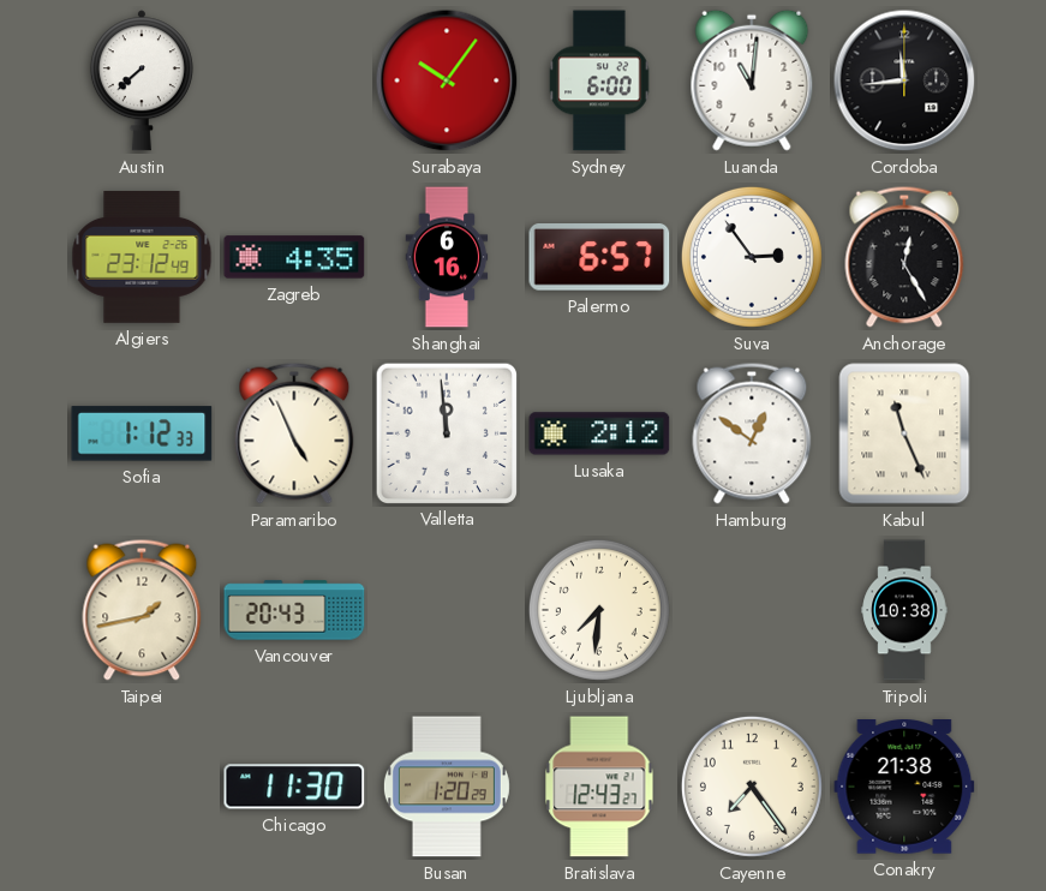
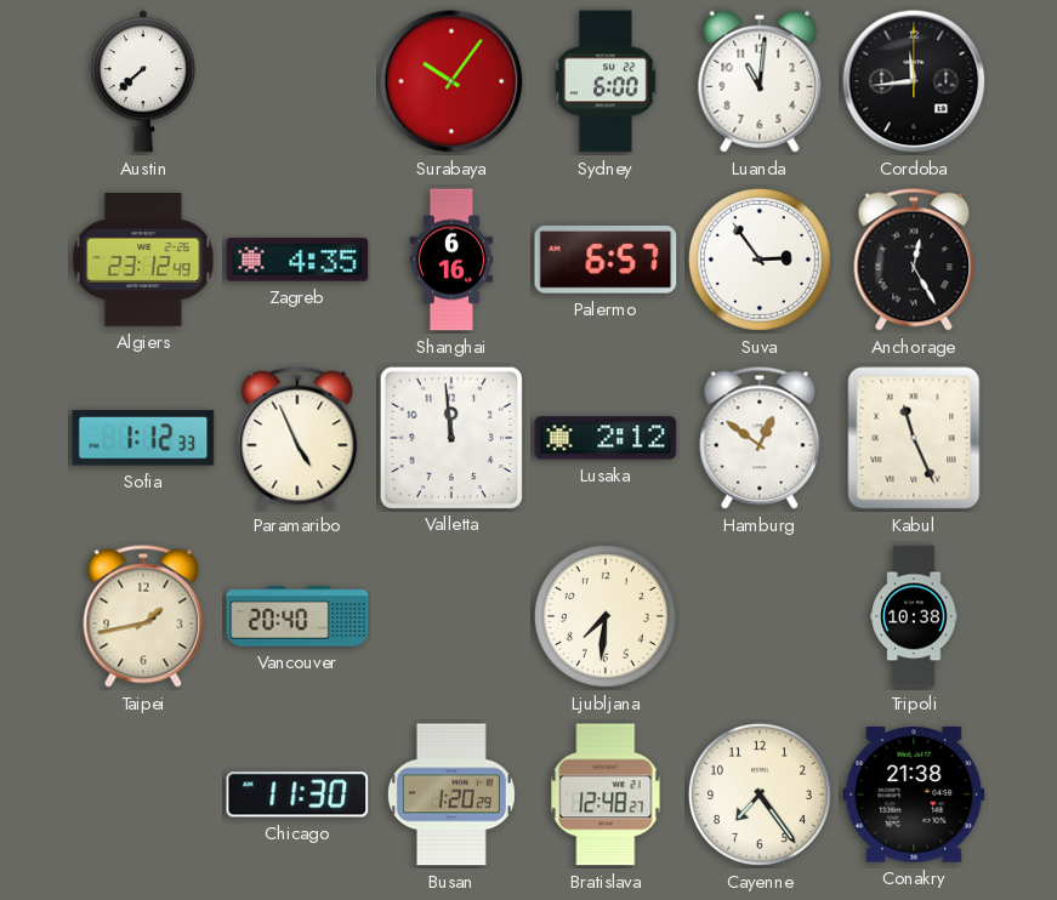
Vancouver: 20:43 -> 20:40
Bratislava: 12:43 -> 12:48
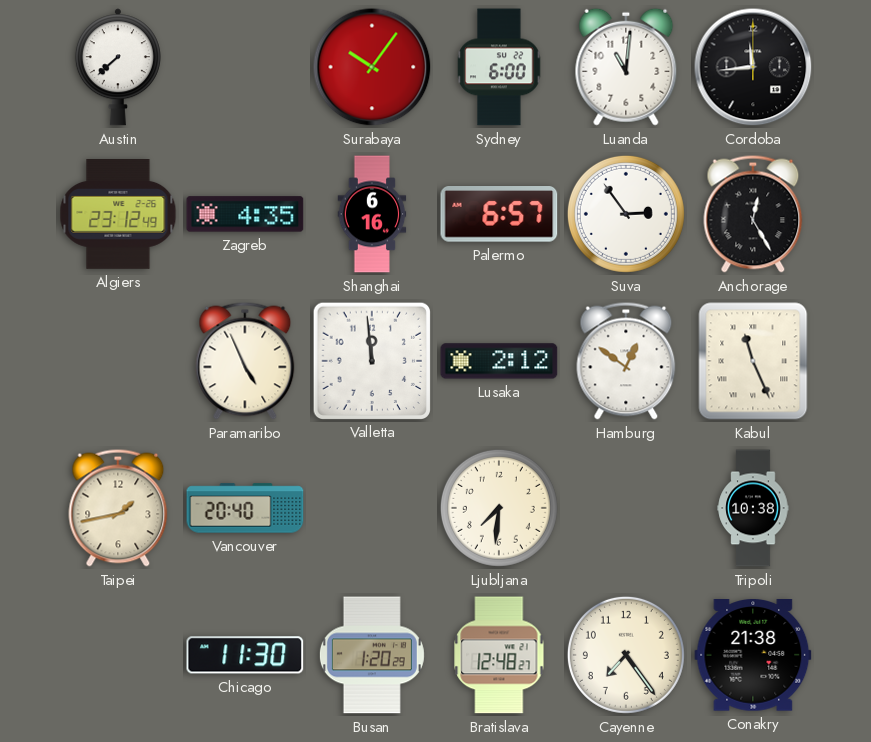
Sofia: 1:12 -> none
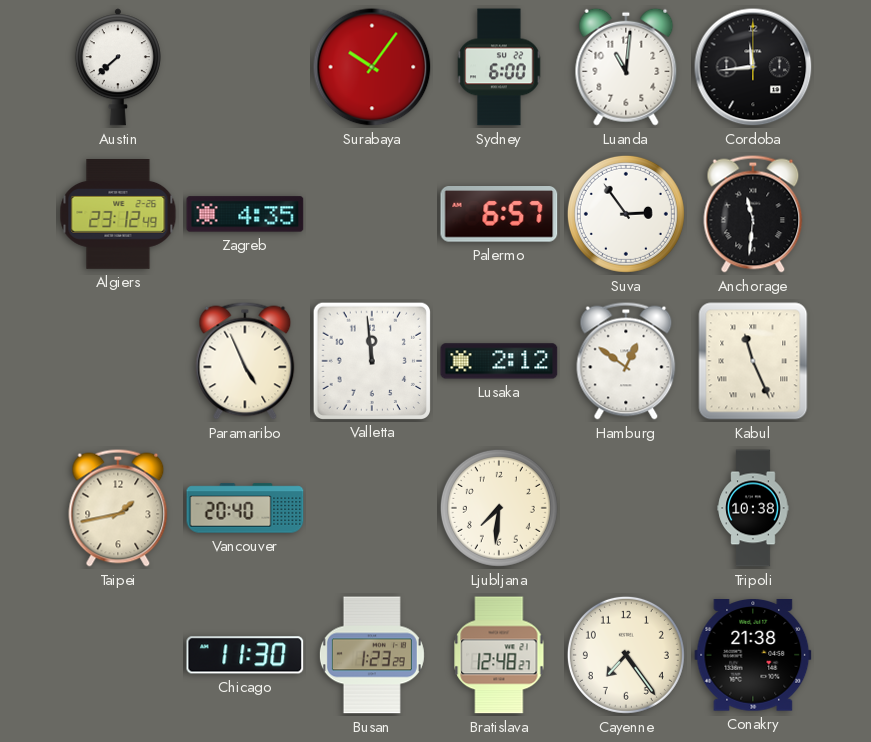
Shanghai: 6:16 -> none
Anchorage: 12:25 -> 11:31
Busan: 1:20 -> 1:23
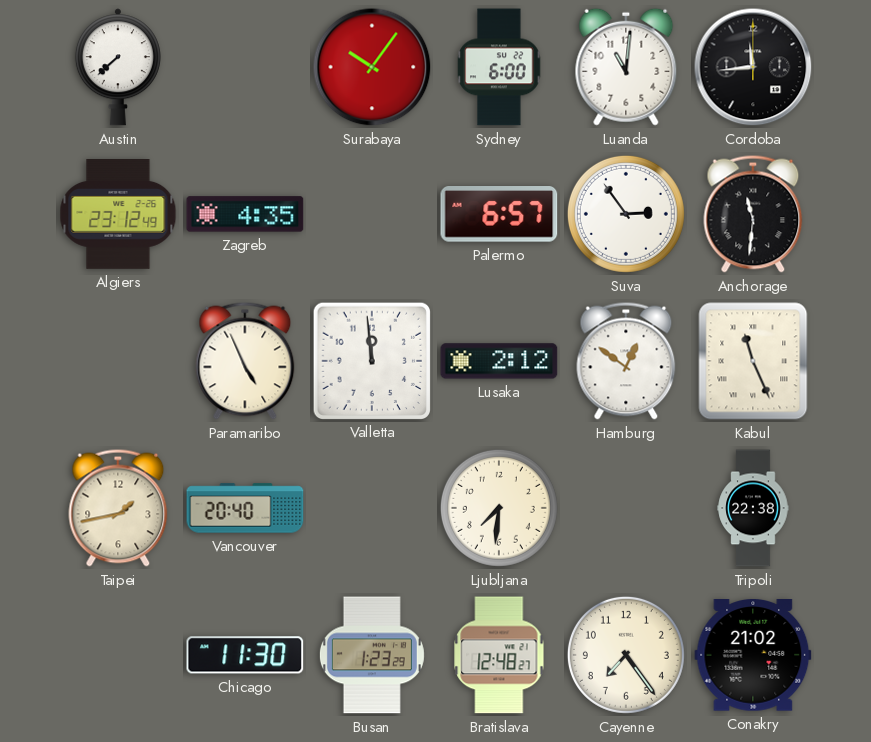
Tripoli: 10:38 -> 22:38
Conakry: 21:38 -> 21:02
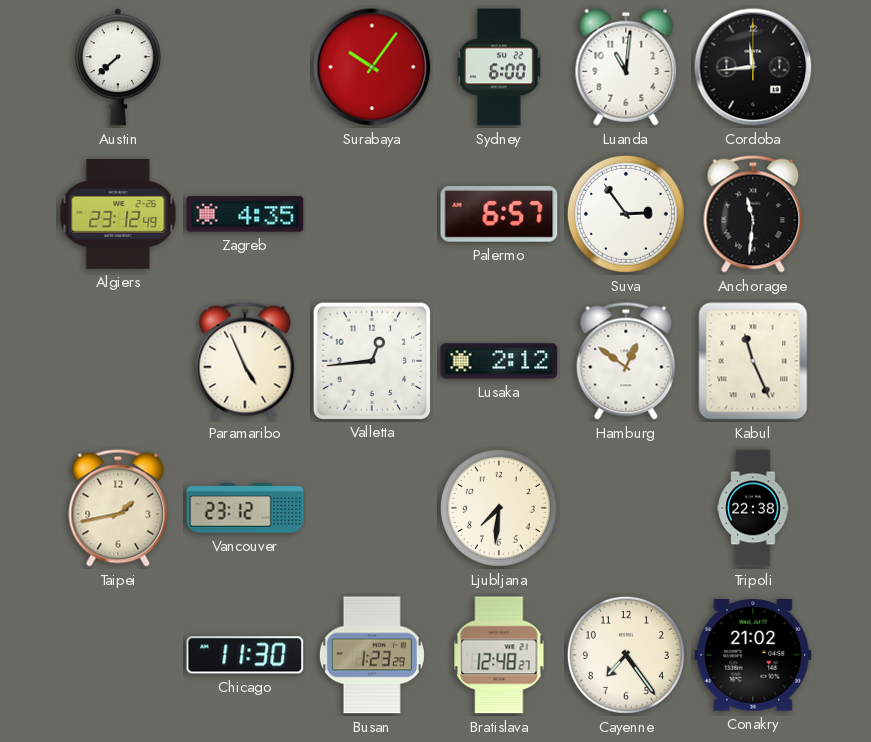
Valletta: 11:59 -> 12:44
Vancouver: 20:40 -> 23:12
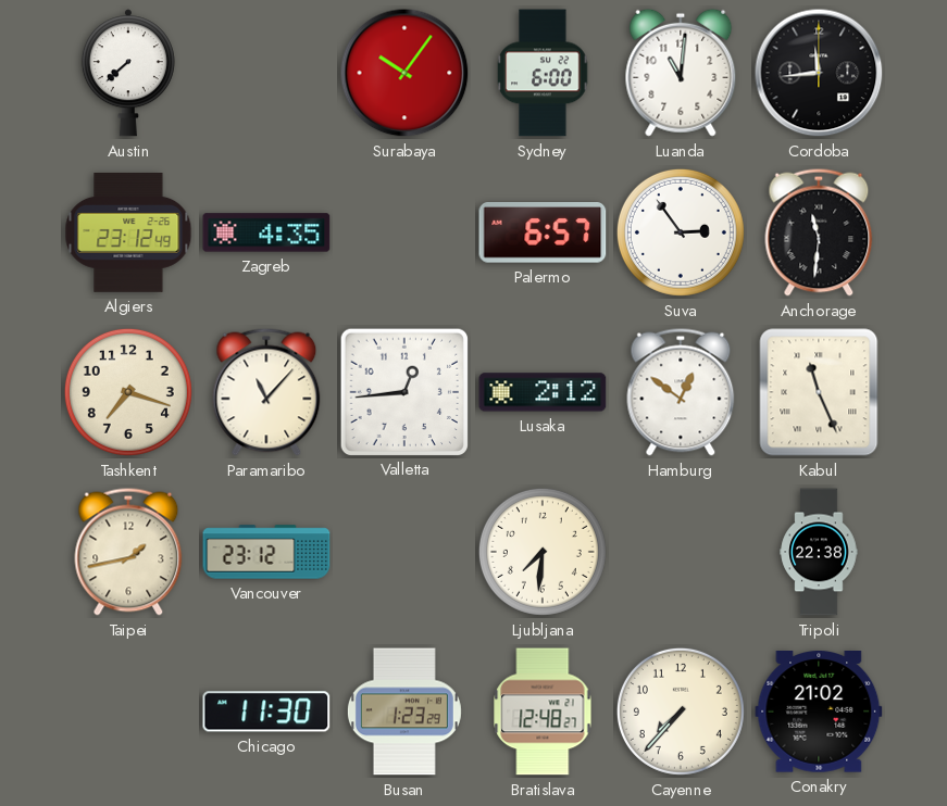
Tashkent: none -> 7:18
Paramaribo: 4:56 -> 11:07
Cayenne: 7:24 -> 7:37
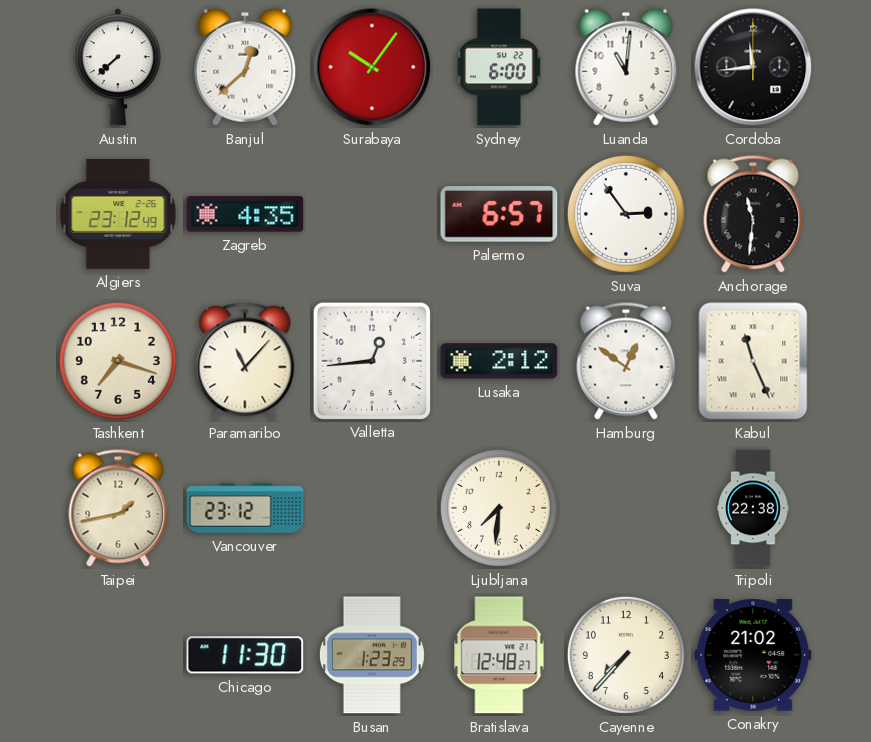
Banjul: none -> 12:38
